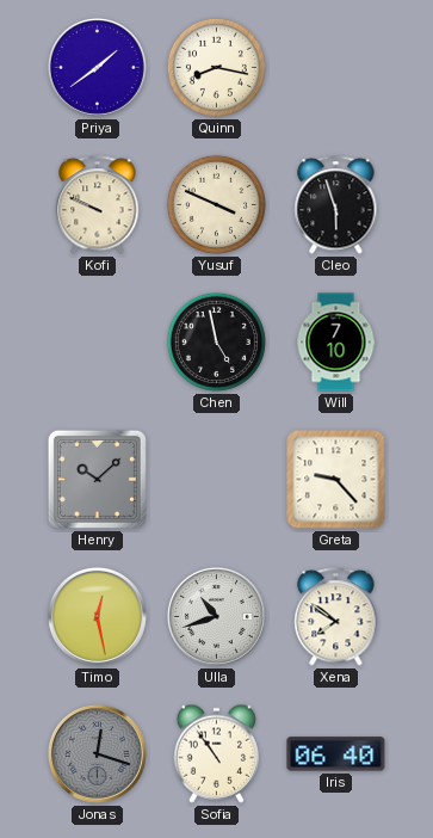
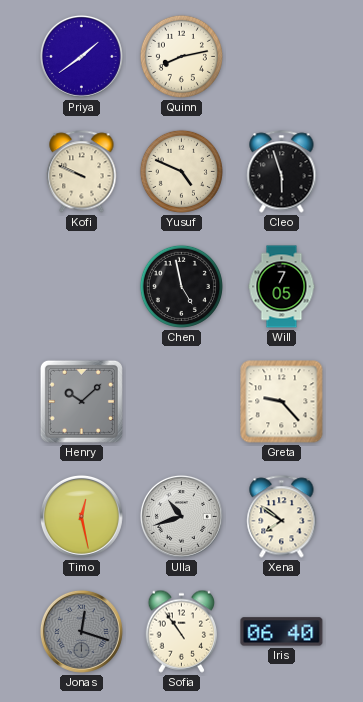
Quinn: 8:17 -> 8:13
Yusuf: 3:49 -> 4:49
Will: 7:10 -> 7:05
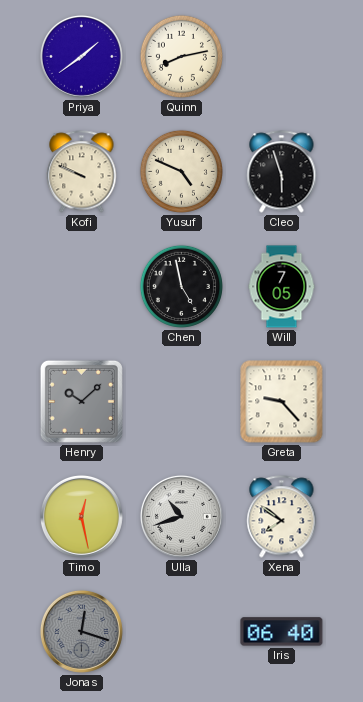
Sofia: 10:54 -> none
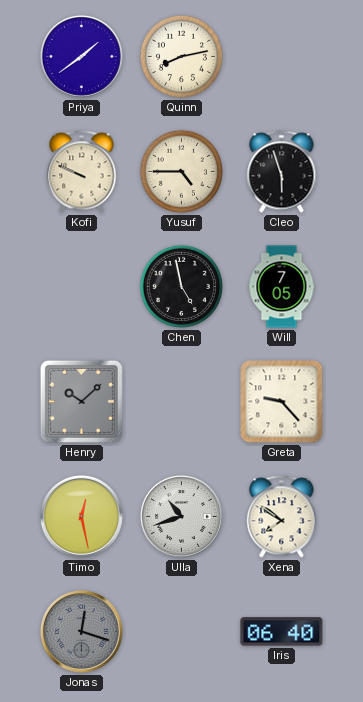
Yusuf: 4:49 -> 4:45
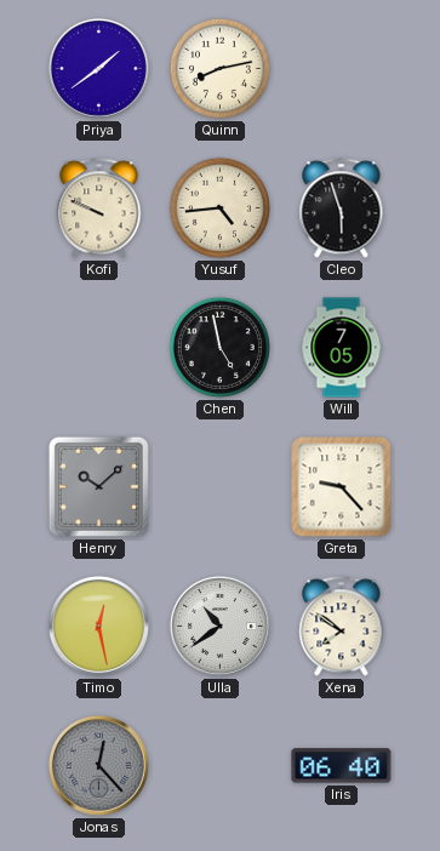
Yusuf: 4:45 -> 4:44
Ulla: 10:42 -> 10:39
Jonas: 12:18 -> 12:23
